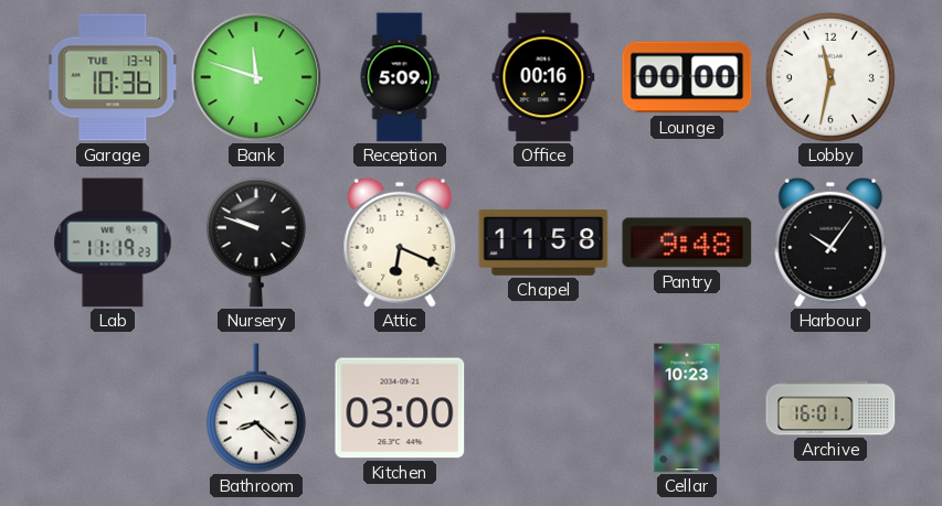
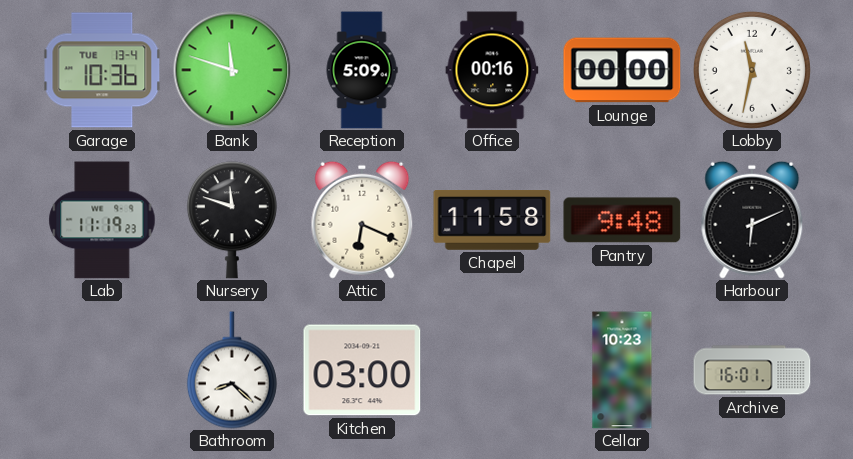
Nursery: 9:48 -> 11:48
Harbour: 10:06 -> 6:11
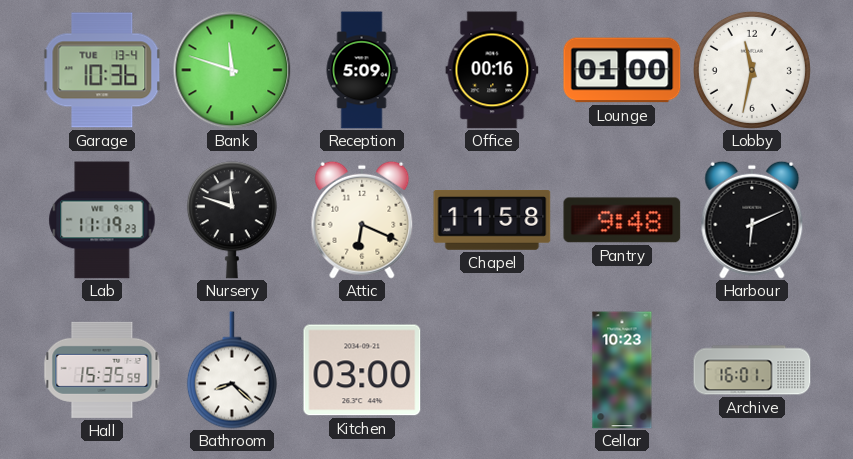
Lounge: 00:00 -> 01:00
Hall: none -> 15:35
